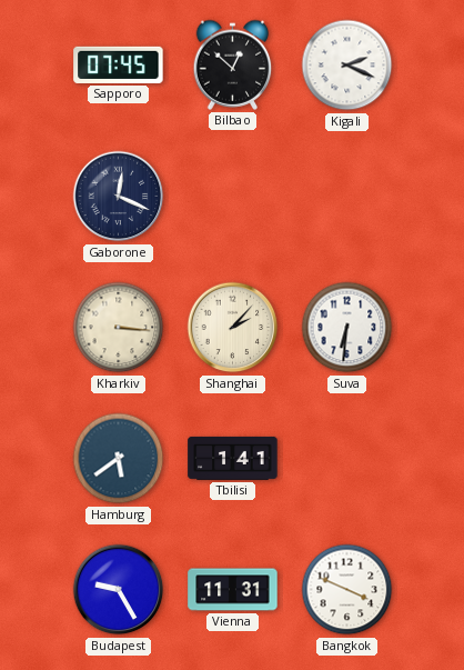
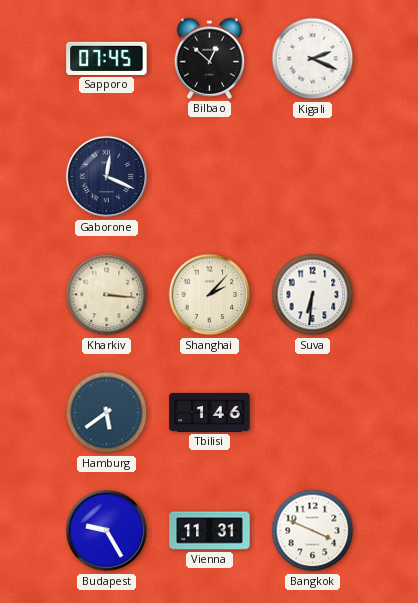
Tbilisi: 1:41 -> 1:46
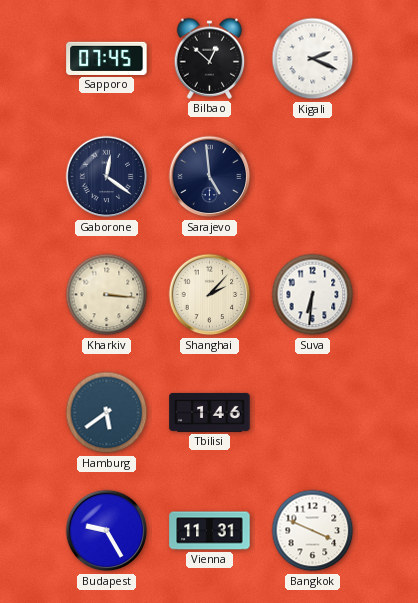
Gaborone: 12:19 -> 12:21
Sarajevo: none -> 4:59
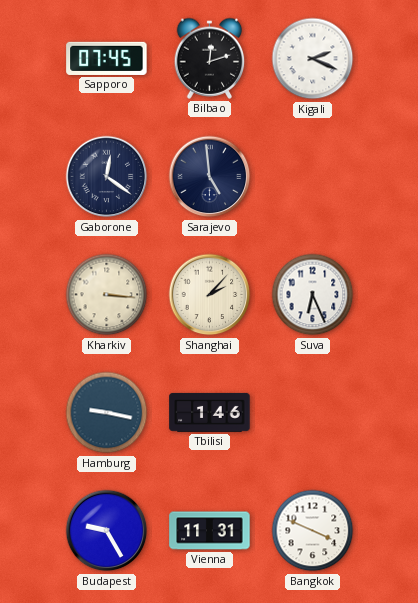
Bilbao: 12:52 -> 12:12
Suva: 6:31 -> 6:26
Hamburg: 5:39 -> 9:17
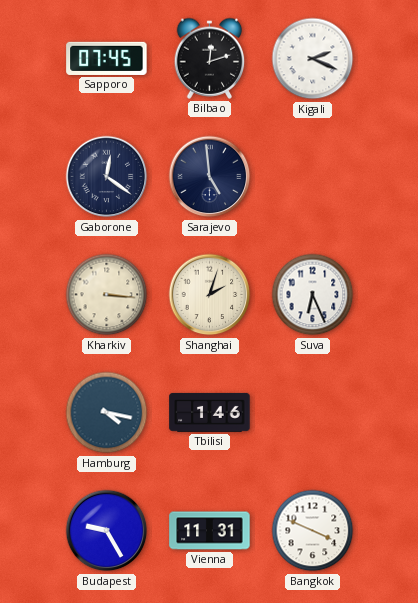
Shanghai: 2:07 -> 2:03
Hamburg: 9:17 -> 4:17
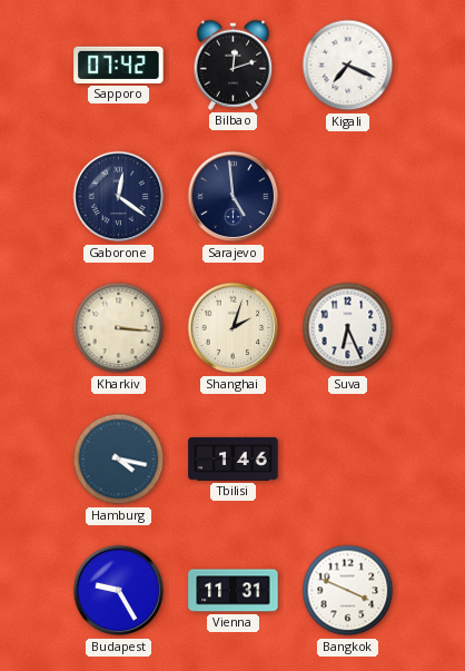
Sapporo: 07:45 -> 07:42
Kigali: 2:19 -> 7:19
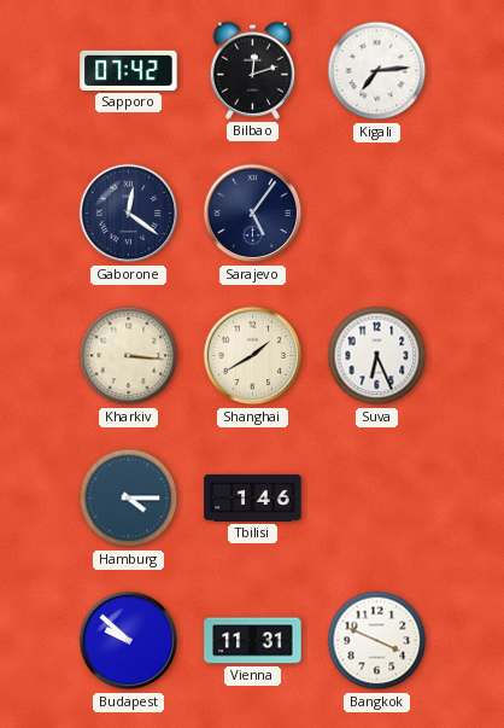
Kigali: 7:19 -> 7:14
Sarajevo: 4:59 -> 5:06
Shanghai: 2:03 -> 1:40
Hamburg: 4:17 -> 4:15
Budapest: 9:25 -> 9:52
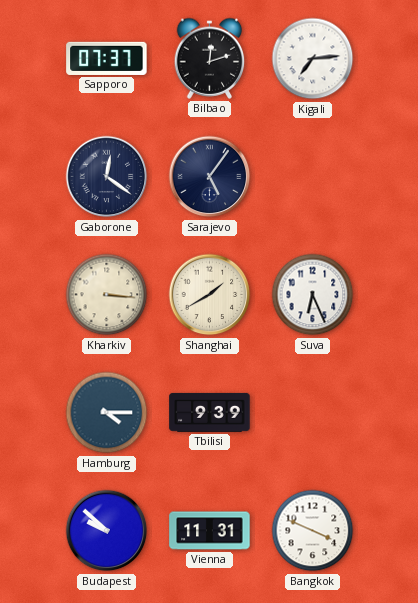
Sapporo: 07:42 -> 07:37
Tbilisi: 1:46 -> 9:39
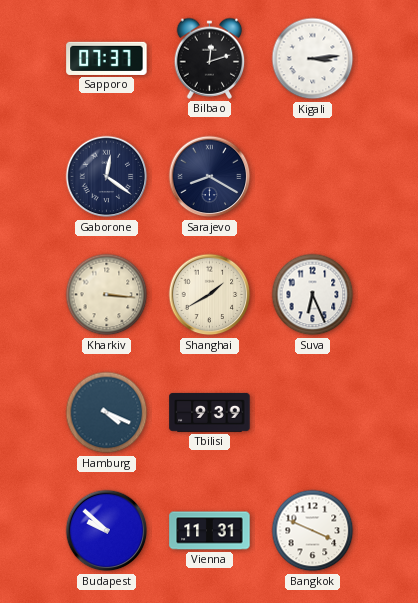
Kigali: 7:14 -> 3:14
Sarajevo: 5:06 -> 8:20
Hamburg: 4:15 -> 4:19
